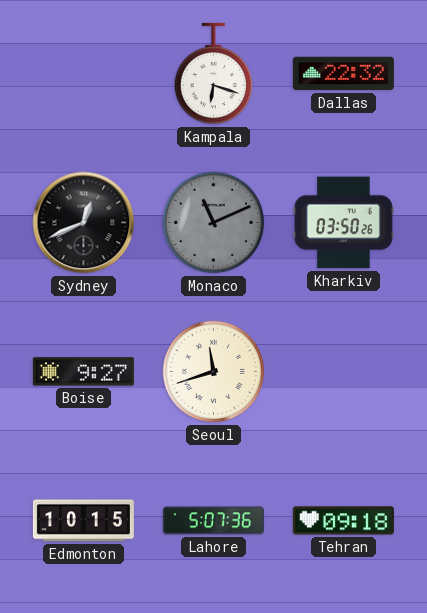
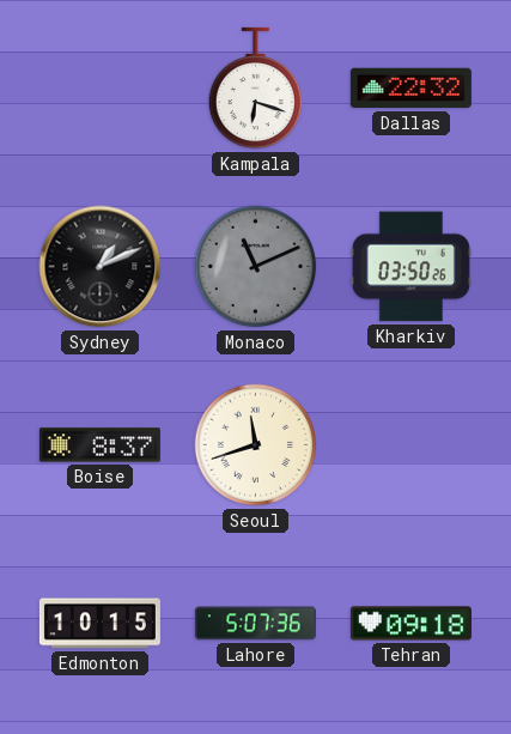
Sydney: 12:41 -> 1:11
Boise: 9:27 -> 8:37
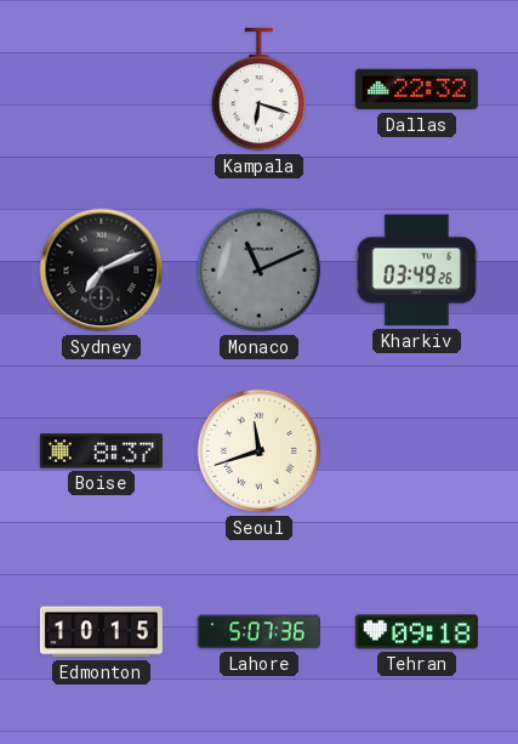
Sydney: 1:11 -> 7:11
Kharkiv: 03:50 -> 03:49
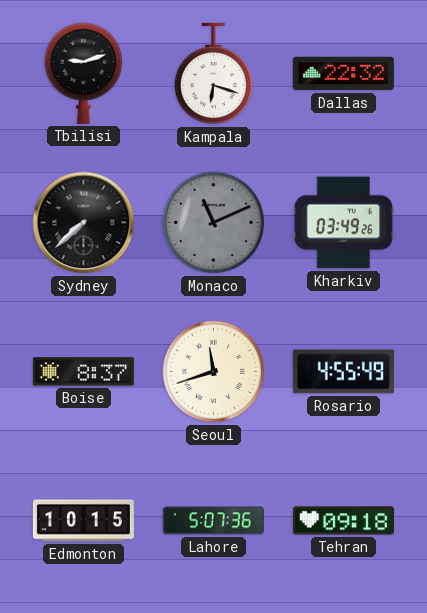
Tbilisi: none -> 9:12
Sydney: 7:11 -> 7:38
Rosario: none -> 4:55
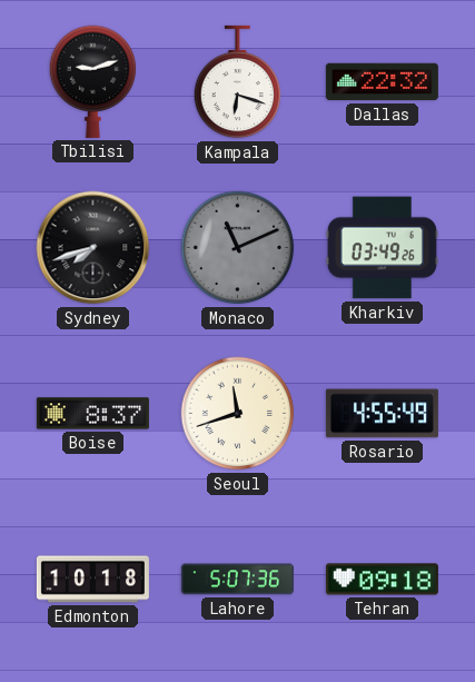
Sydney: 7:38 -> 7:42
Edmonton: 10:15 -> 10:18
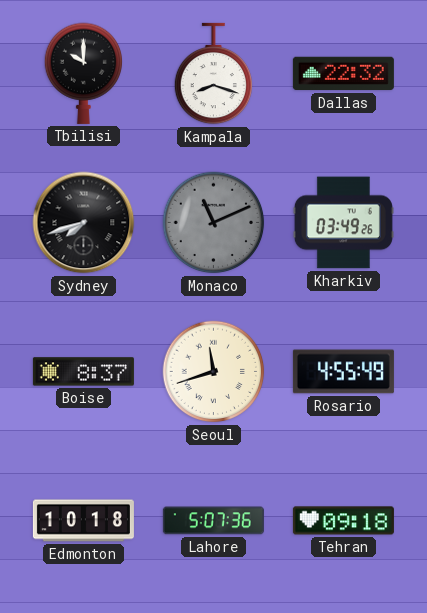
Tbilisi: 9:12 -> 10:00
Kampala: 6:18 -> 8:18
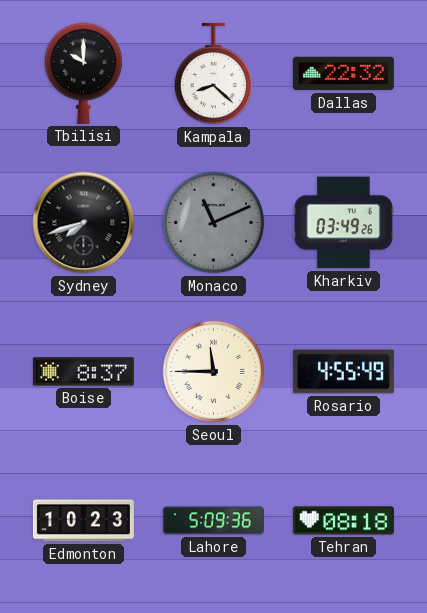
Kampala: 8:18 -> 8:22
Seoul: 11:42 -> 11:45
Edmonton: 10:18 -> 10:23
Lahore: 5:07 -> 5:09
Tehran: 09:18 -> 08:18
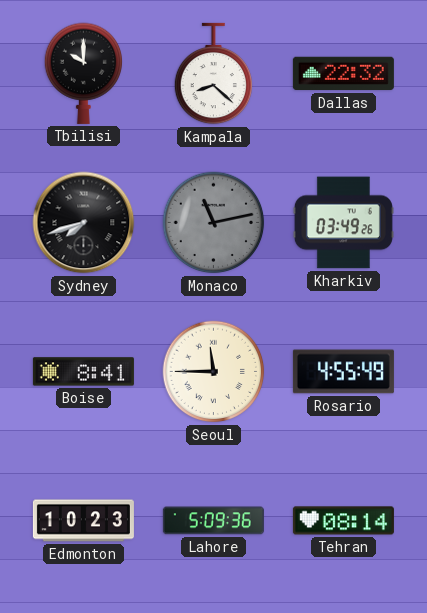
Monaco: 11:11 -> 11:13
Boise: 8:37 -> 8:41
Tehran: 08:18 -> 08:14
